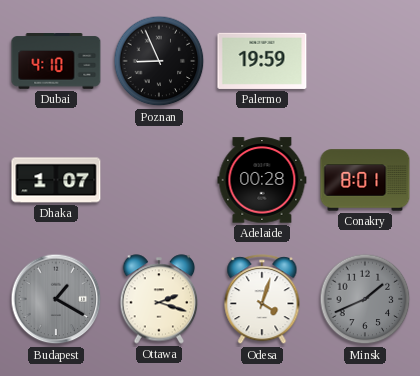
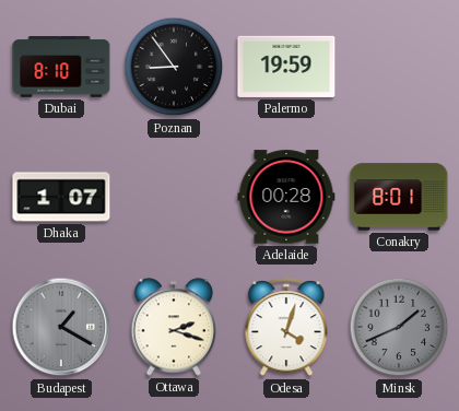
Dubai: 4:10 -> 8:10
Poznan: 8:56 -> 8:54
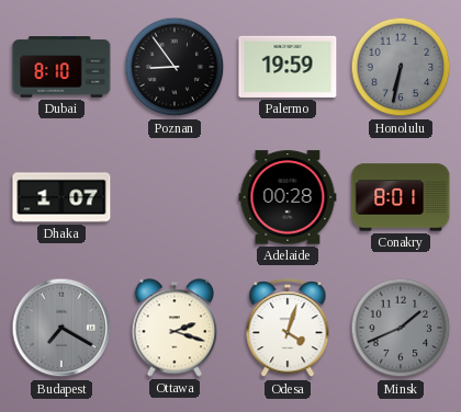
Honolulu: none -> 6:32
Budapest: 1:20 -> 7:20
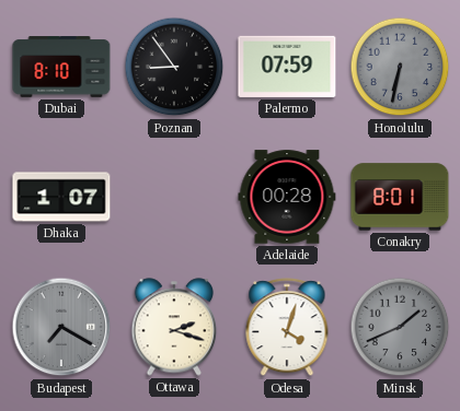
Palermo: 19:59 -> 07:59
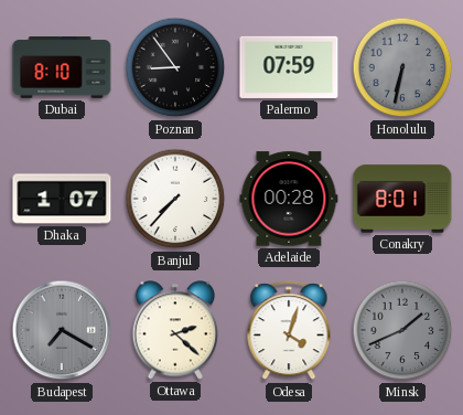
Banjul: none -> 7:37
Ottawa: 2:18 -> 2:22
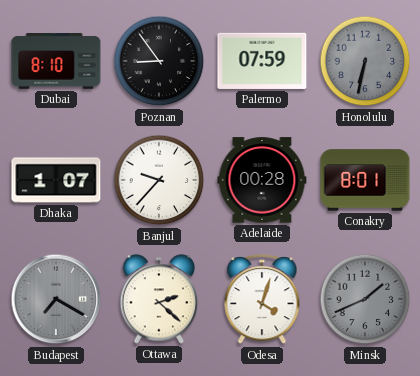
Banjul: 7:37 -> 9:37
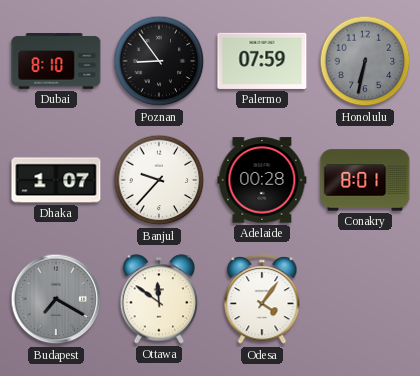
Ottawa: 2:22 -> 11:51
Odesa: 4:03 -> 4:06
Minsk: 1:41 -> none
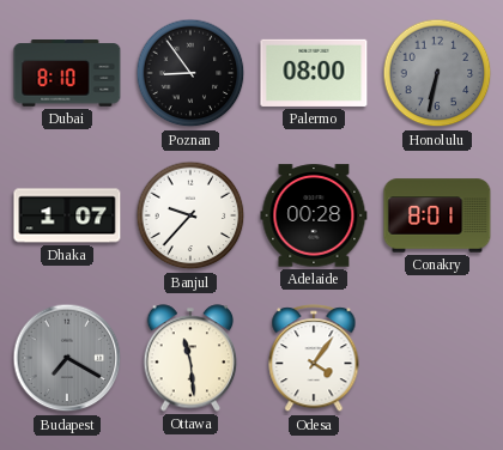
Palermo: 07:59 -> 08:00
Ottawa: 11:51 -> 11:29
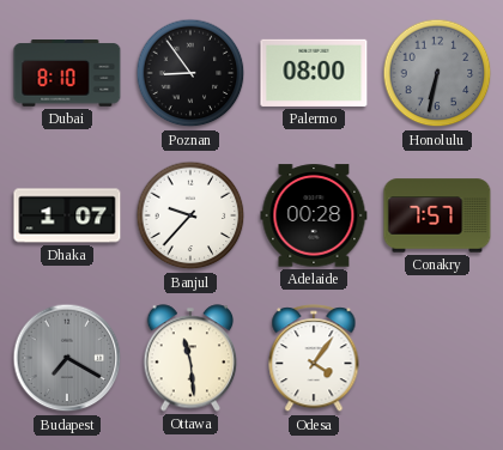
Conakry: 8:01 -> 7:57
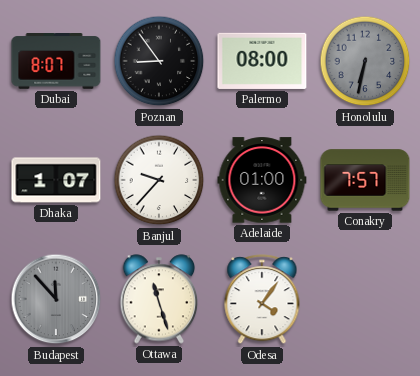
Dubai: 8:10 -> 8:07
Adelaide: 00:28 -> 01:00
Budapest: 7:20 -> 11:53
Ottawa: 11:29 -> 11:27
